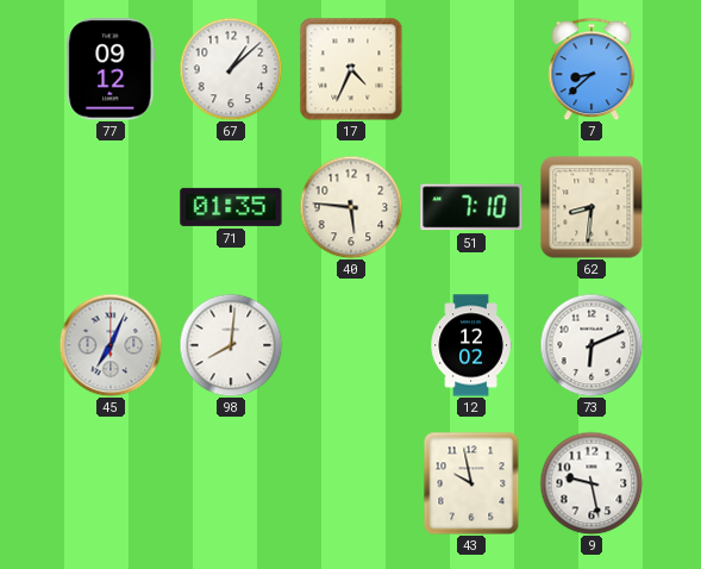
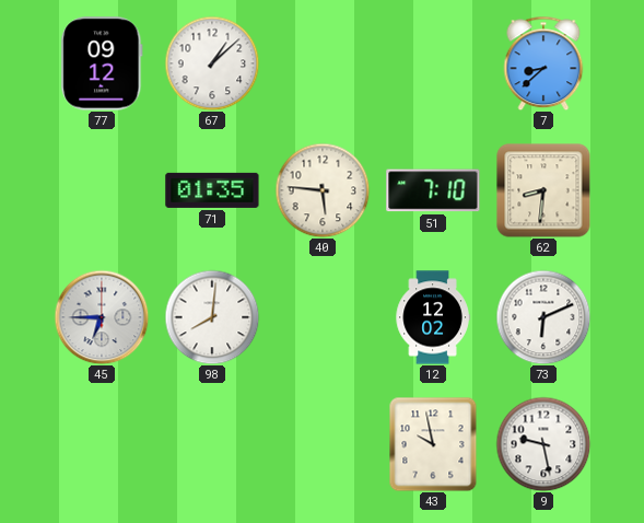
17: 4:34 -> none
45: 7:04 -> 6:45
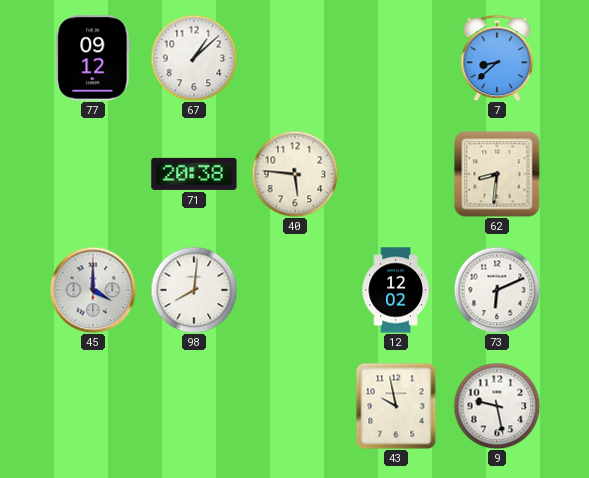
71: 01:35 -> 20:38
51: 7:10 -> none
45: 6:45 -> 4:00
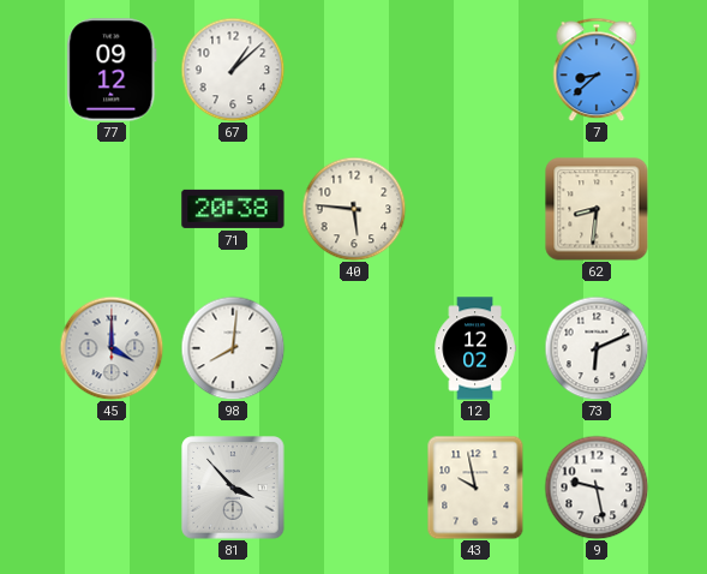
81: none -> 3:53
